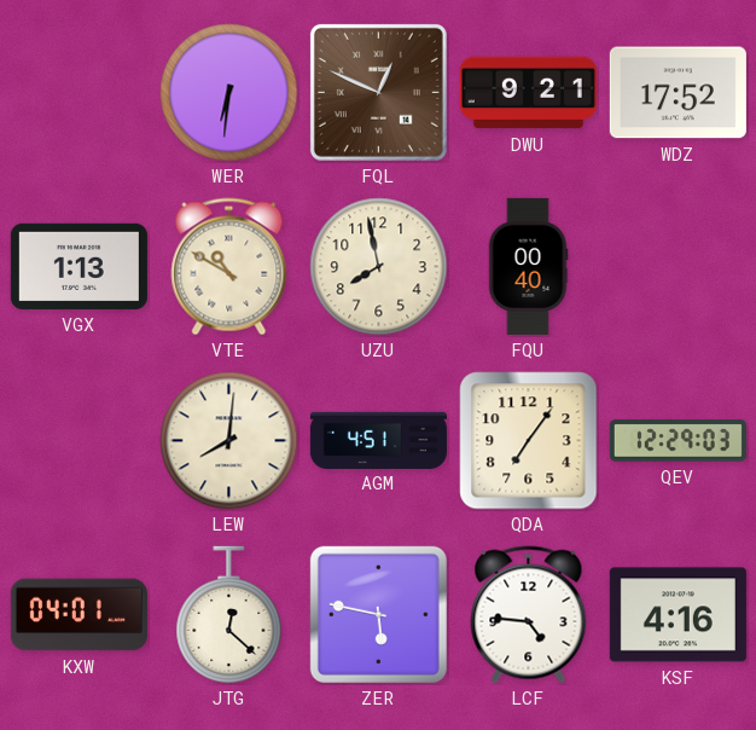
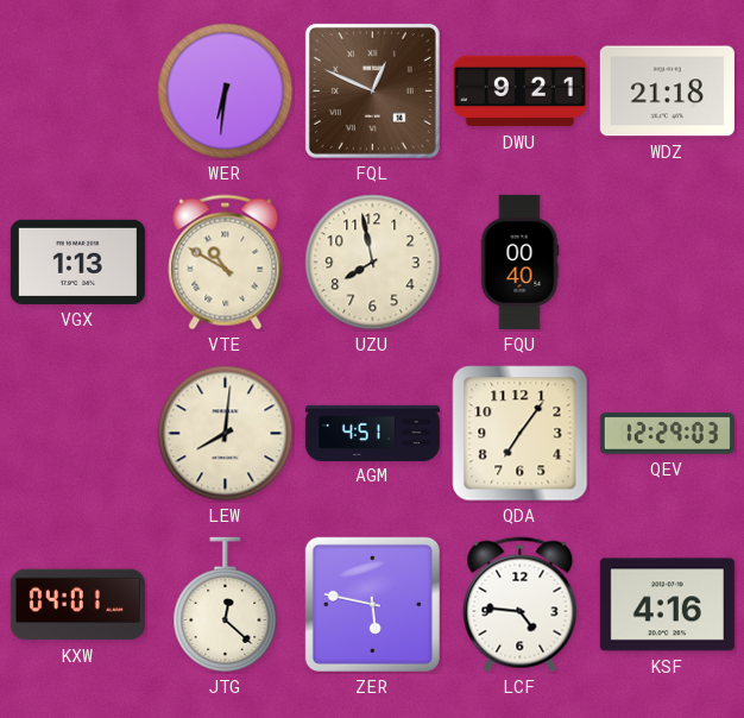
WDZ: 17:52 -> 21:18
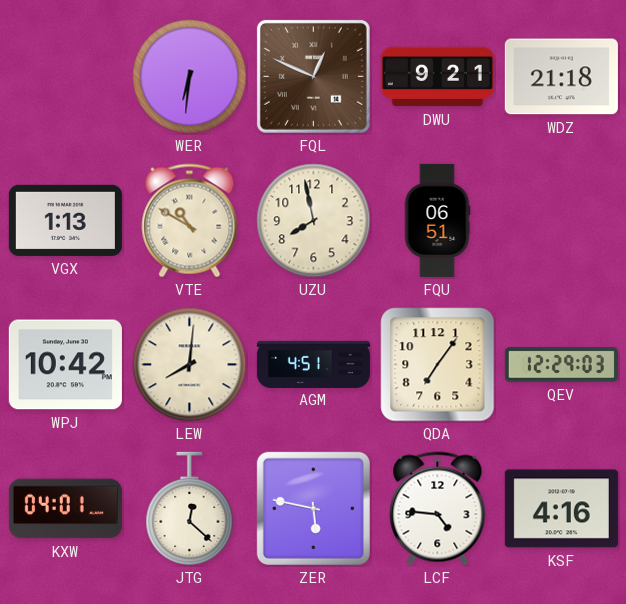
FQU: 00:40 -> 06:51
WPJ: none -> 10:42
